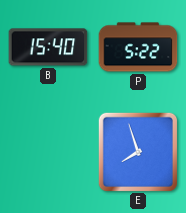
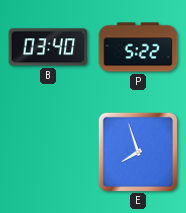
B: 15:40 -> 03:40
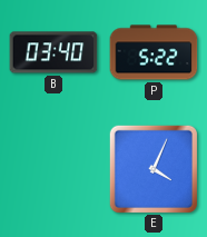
E: 7:57 -> 4:04
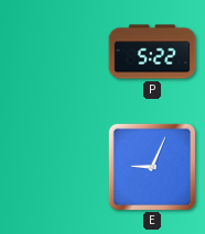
B: 03:40 -> none
E: 4:04 -> 9:04
